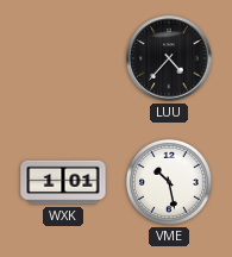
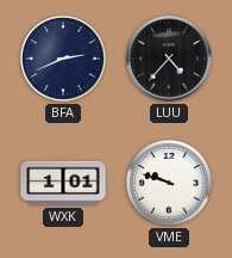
BFA: none -> 2:41
VME: 10:28 -> 9:48
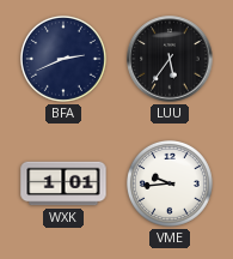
LUU: 4:37 -> 5:36
VME: 9:48 -> 9:44
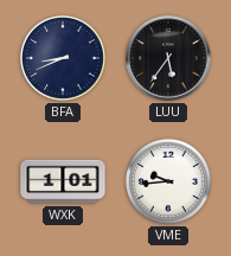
BFA: 2:41 -> 8:41
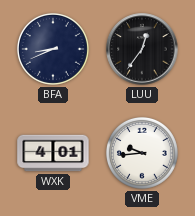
LUU: 5:36 -> 12:36
WXK: 1:01 -> 4:01
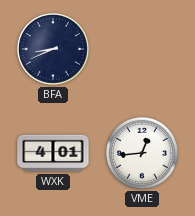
LUU: 12:36 -> none
VME: 9:44 -> 12:44
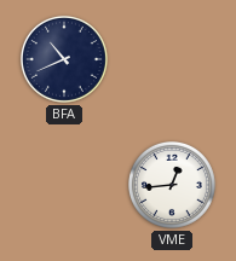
BFA: 8:41 -> 10:41
WXK: 4:01 -> none
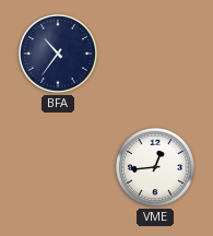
BFA: 10:41 -> 10:36
